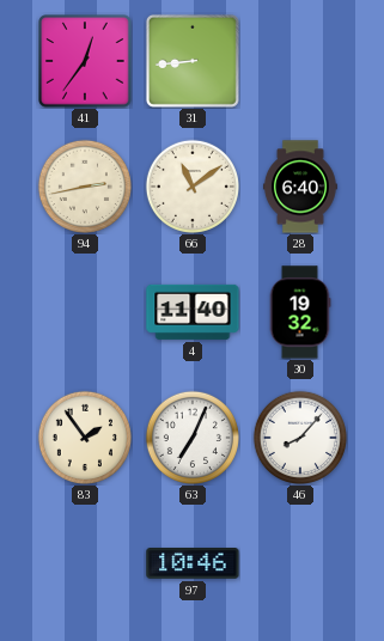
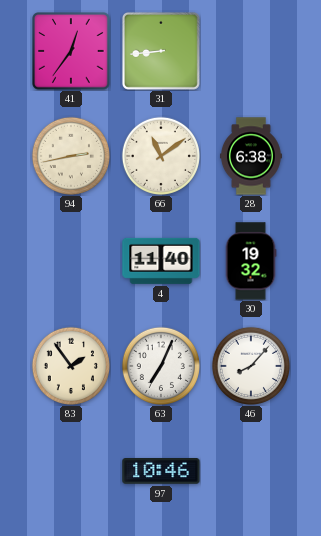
28: 6:40 -> 6:38
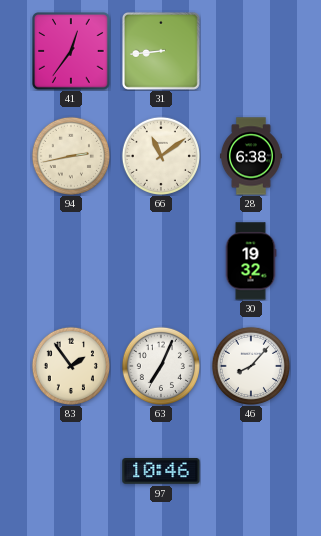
4: 11:40 -> none
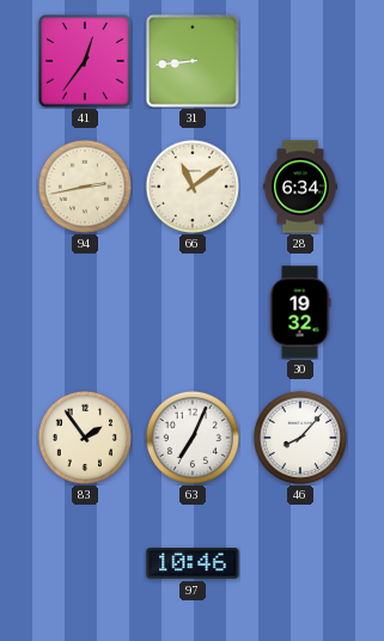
28: 6:38 -> 6:34
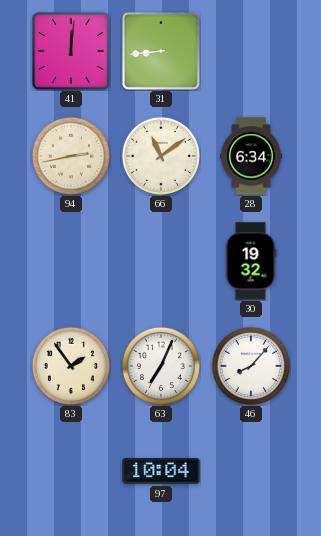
41: 12:36 -> 12:01
97: 10:46 -> 10:04
